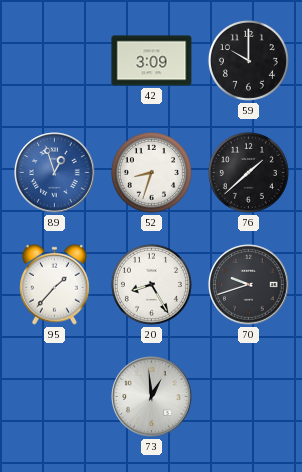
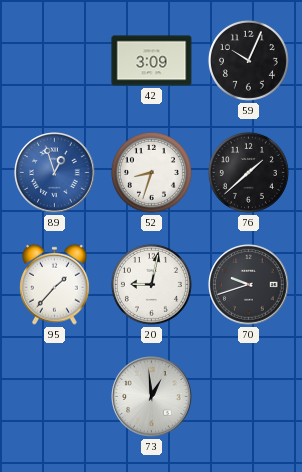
59: 10:00 -> 10:04
20: 8:25 -> 9:02
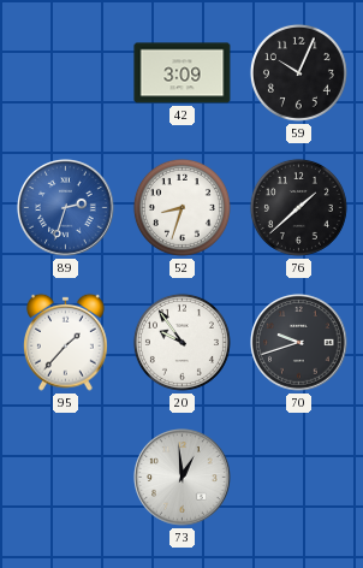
89: 12:57 -> 2:33
20: 9:02 -> 9:54
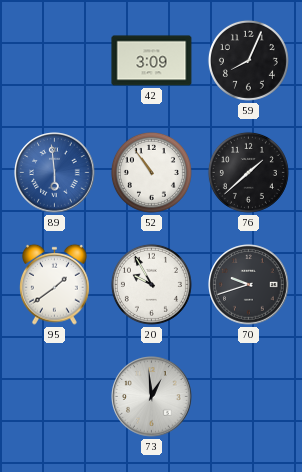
59: 10:04 -> 8:04
89: 2:33 -> 5:59
52: 8:33 -> 10:54
95: 1:37 -> 1:39
20: 9:54 -> 9:55
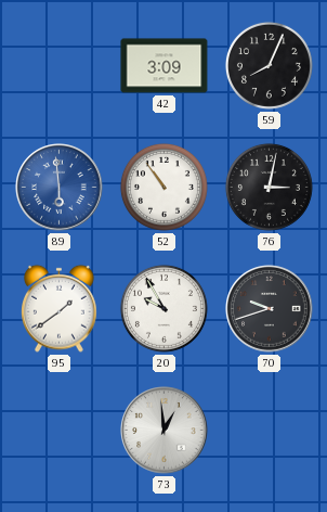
76: 1:38 -> 3:02
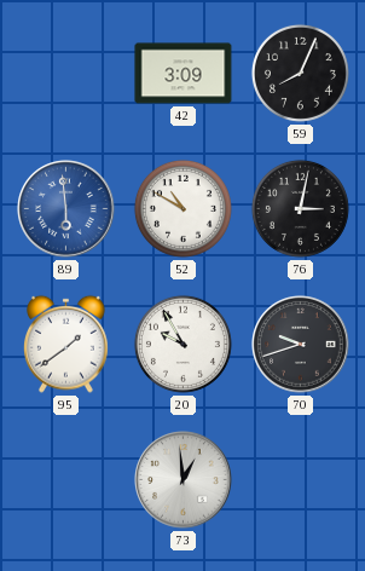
52: 10:54 -> 10:50
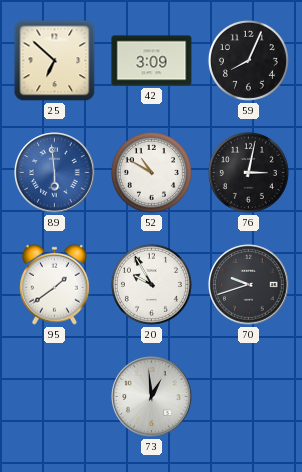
25: none -> 6:52
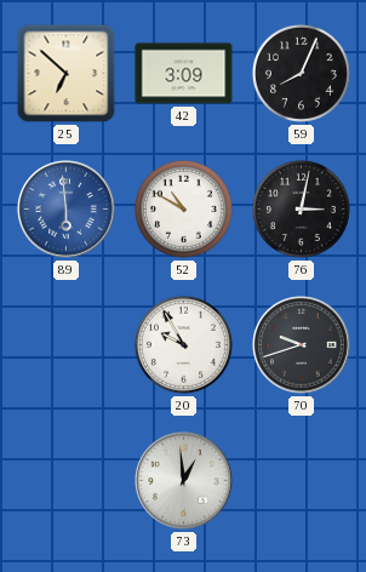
95: 1:39 -> none
